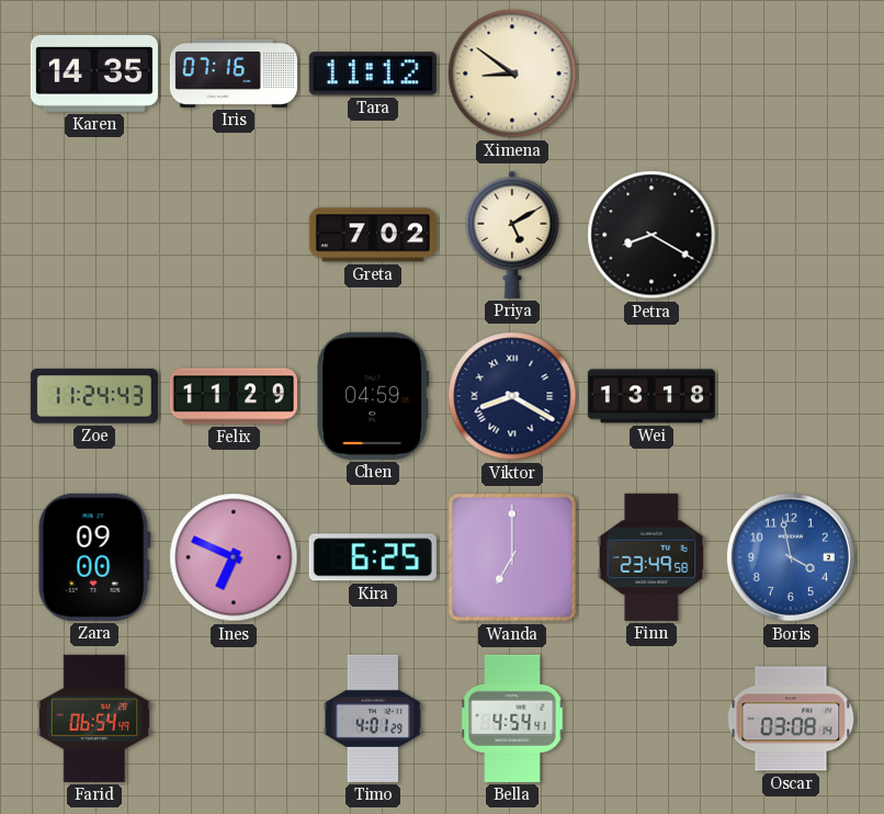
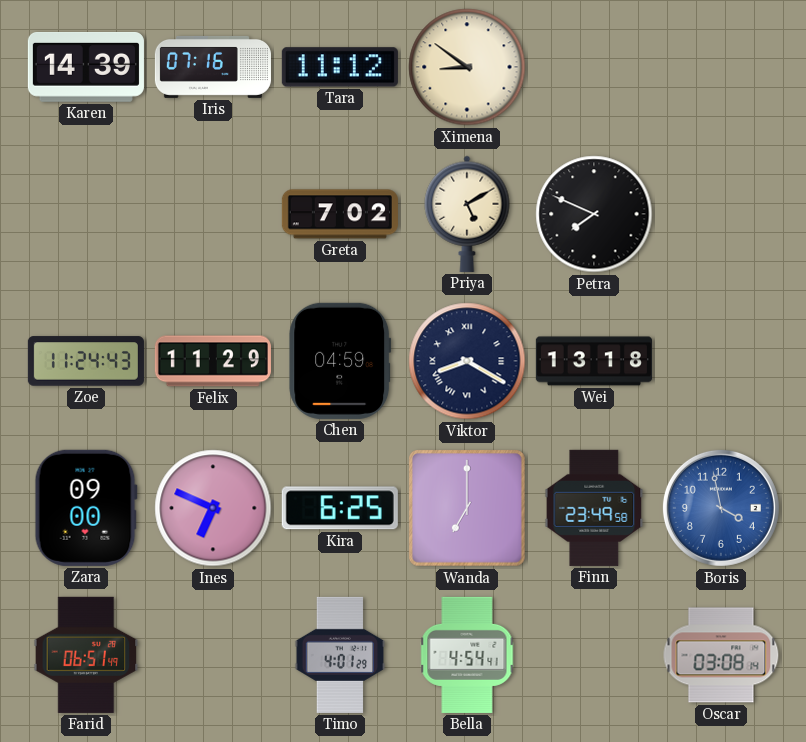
Karen: 14:35 -> 14:39
Petra: 8:20 -> 7:49
Farid: 06:54 -> 06:51
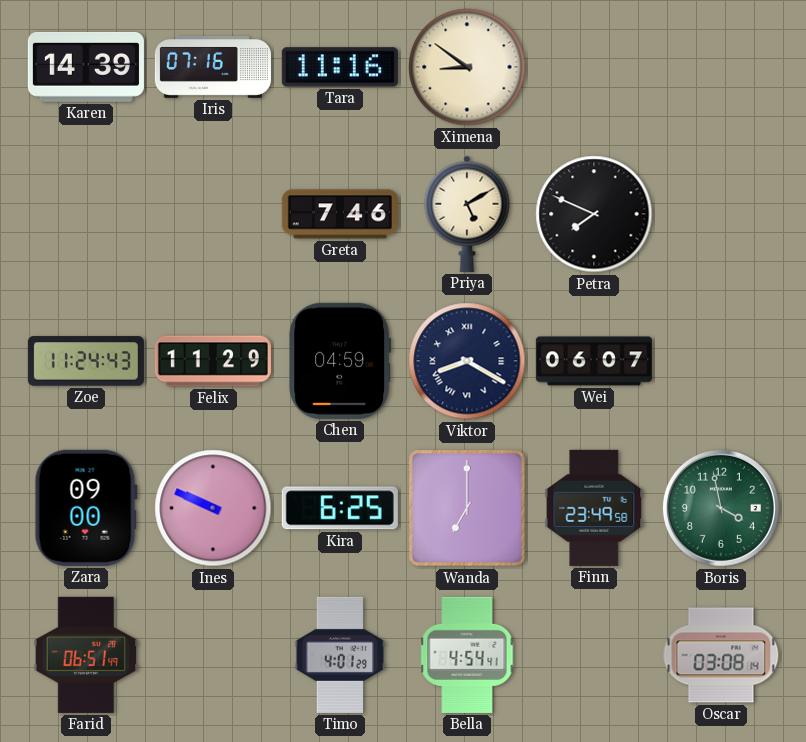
Tara: 11:12 -> 11:16
Greta: 7:02 -> 7:46
Wei: 13:18 -> 06:07
Ines: 6:49 -> 9:49
Boris dial: blue -> green
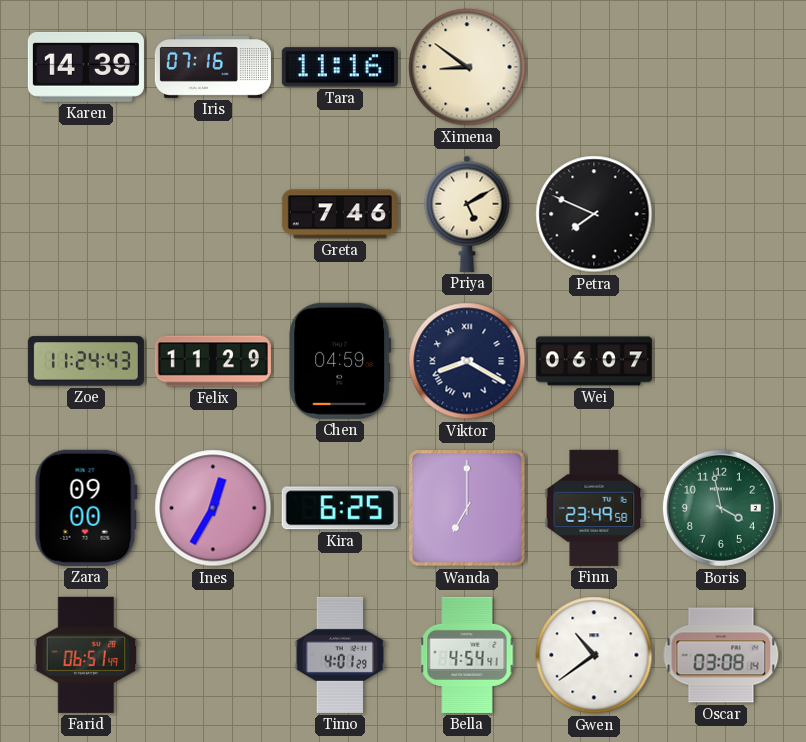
Ines: 9:49 -> 12:35
Gwen: none -> 10:39
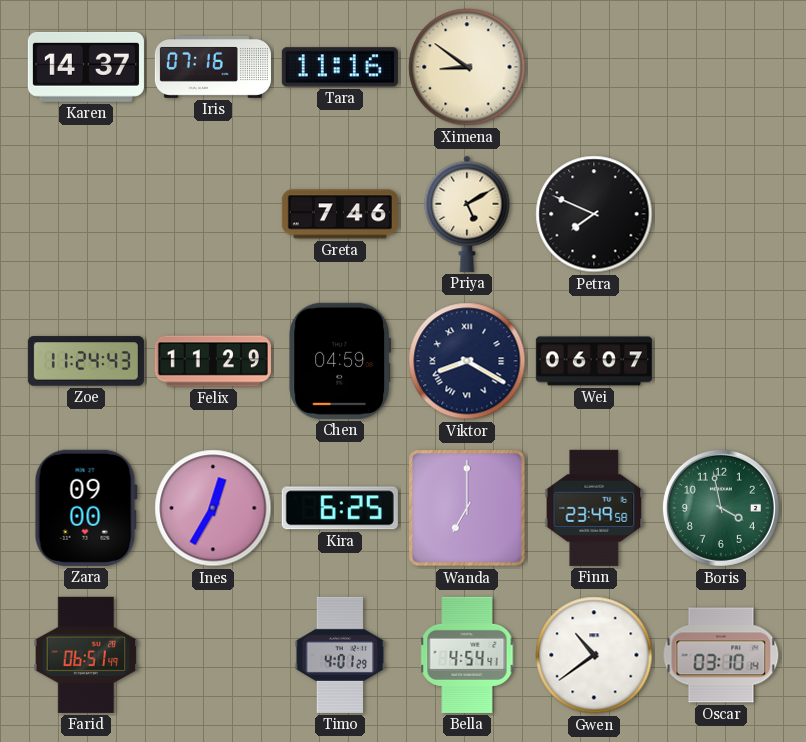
Karen: 14:39 -> 14:37
Oscar: 03:08 -> 03:10
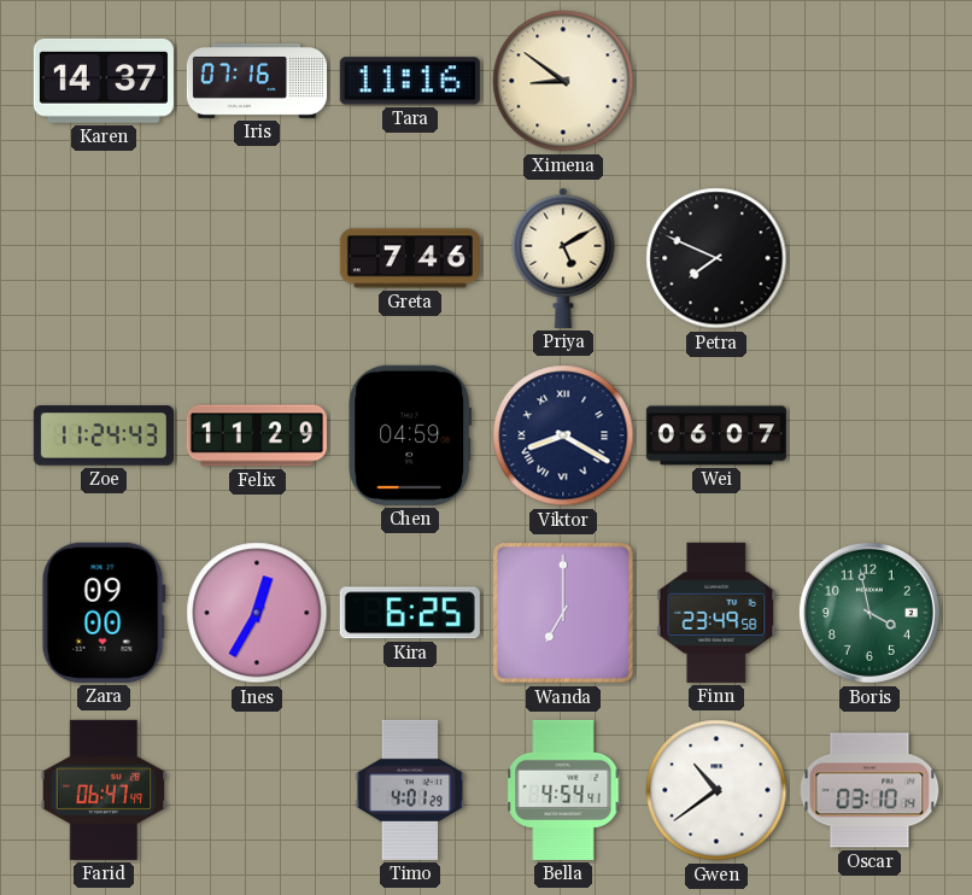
Farid: 06:51 -> 06:47
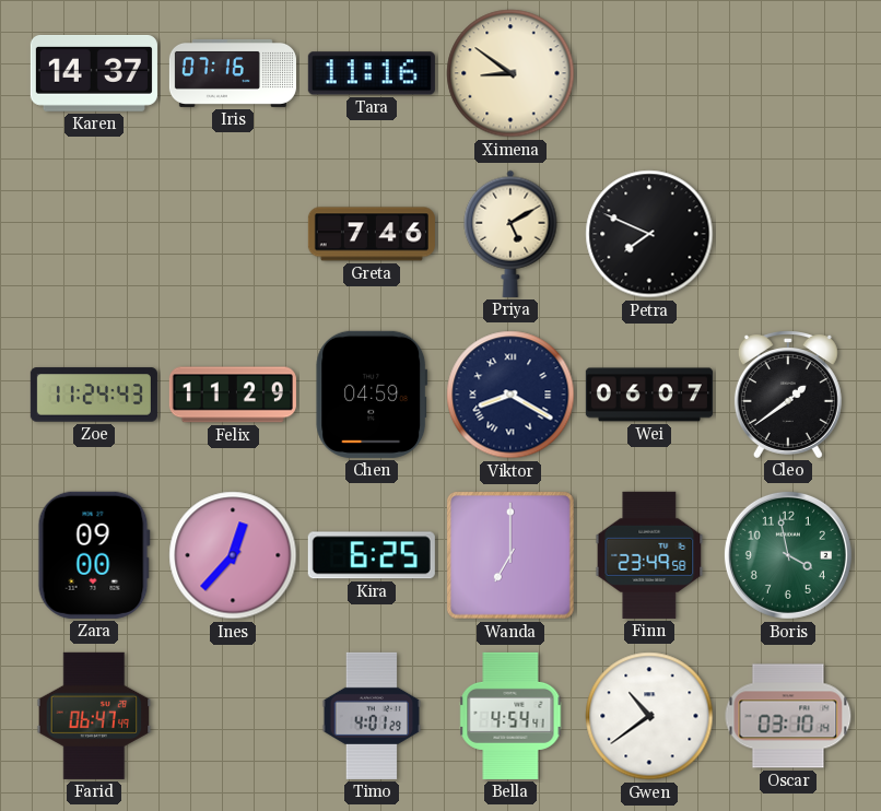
Cleo: none -> 1:39
Ines: 12:35 -> 12:37
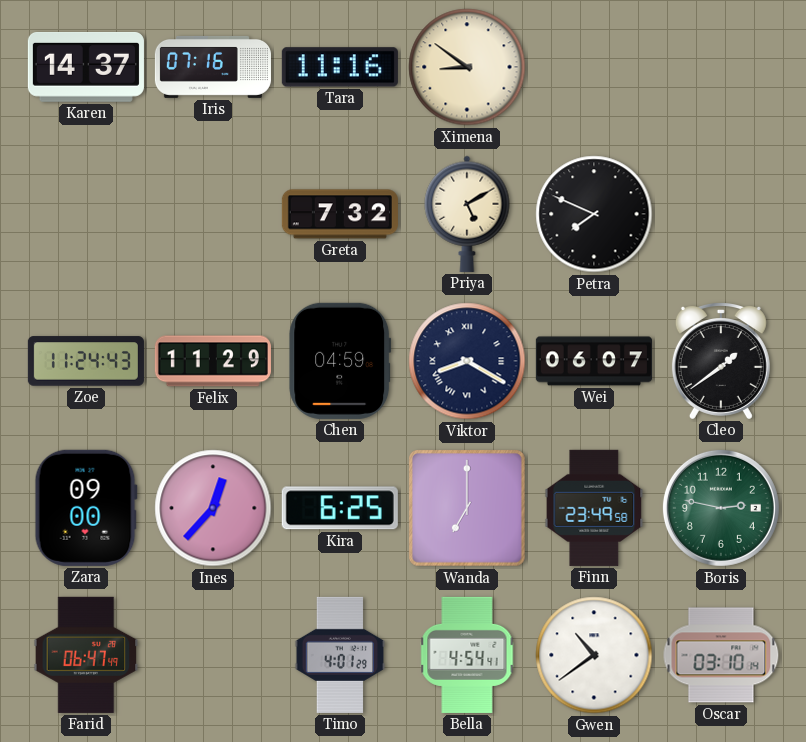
Greta: 7:46 -> 7:32
Boris: 3:58 -> 2:47
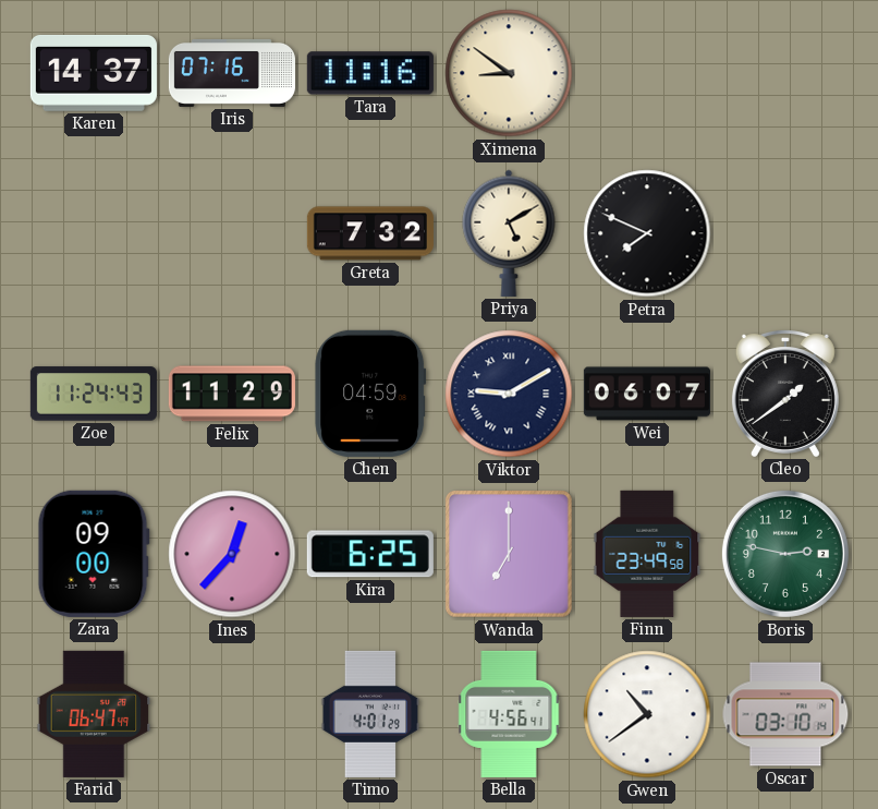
Viktor: 8:20 -> 9:10
Bella: 4:54 -> 4:56
